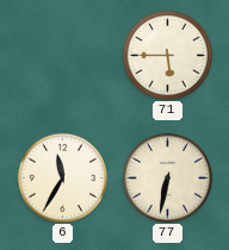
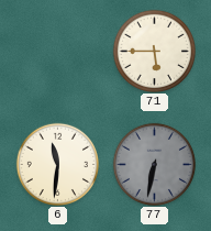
6: 11:35 -> 11:31
77 dial: cream -> grey
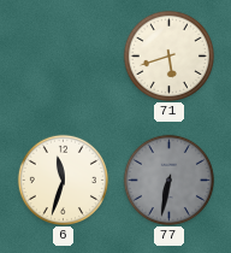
71: 5:45 -> 5:42
6: 11:31 -> 11:33
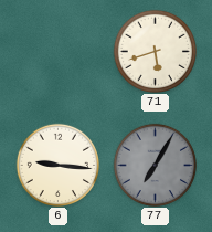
6: 11:33 -> 9:16
77: 6:32 -> 7:05
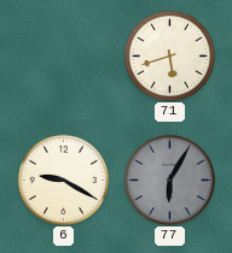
6: 9:16 -> 9:20
77: 7:05 -> 6:05
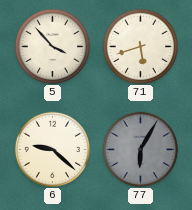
5: none -> 3:53
6: 9:20 -> 9:22
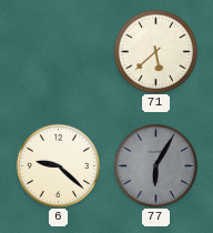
5: 3:53 -> none
71: 5:42 -> 5:38
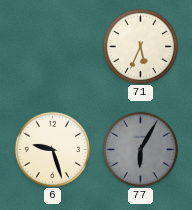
71: 5:38 -> 5:34
6: 9:22 -> 9:27
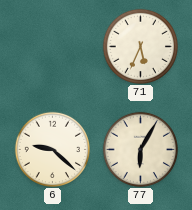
6: 9:27 -> 9:22
77 dial: grey -> cream
